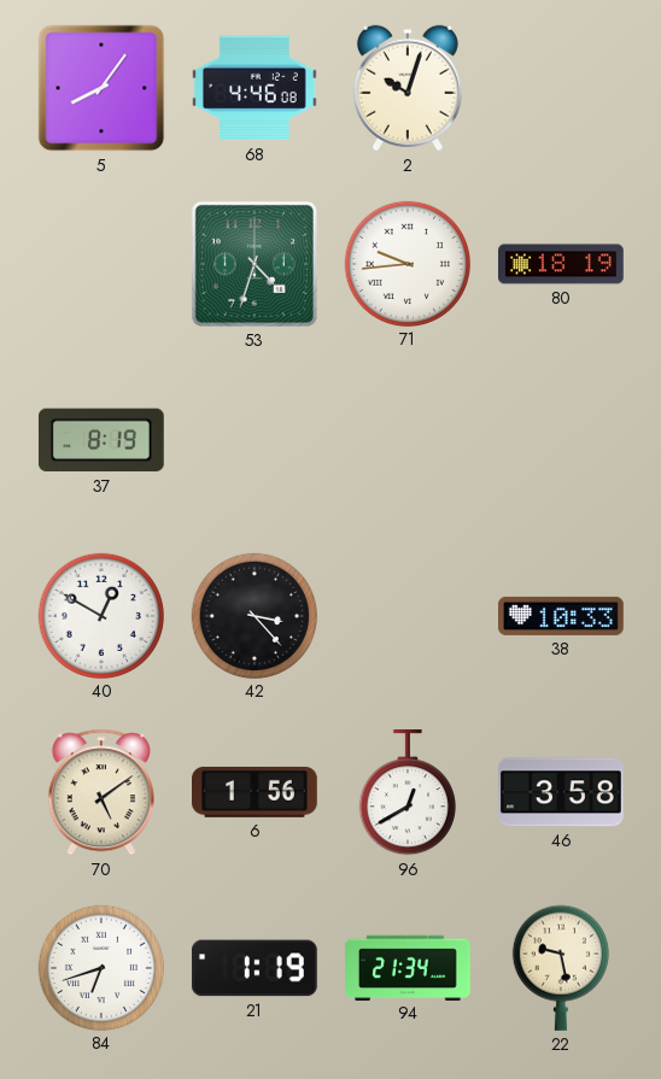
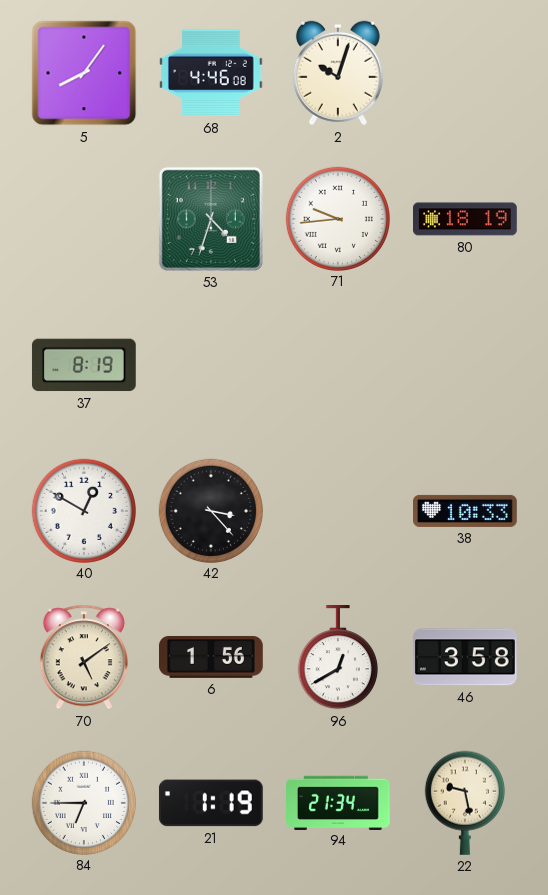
84: 6:42 -> 6:45
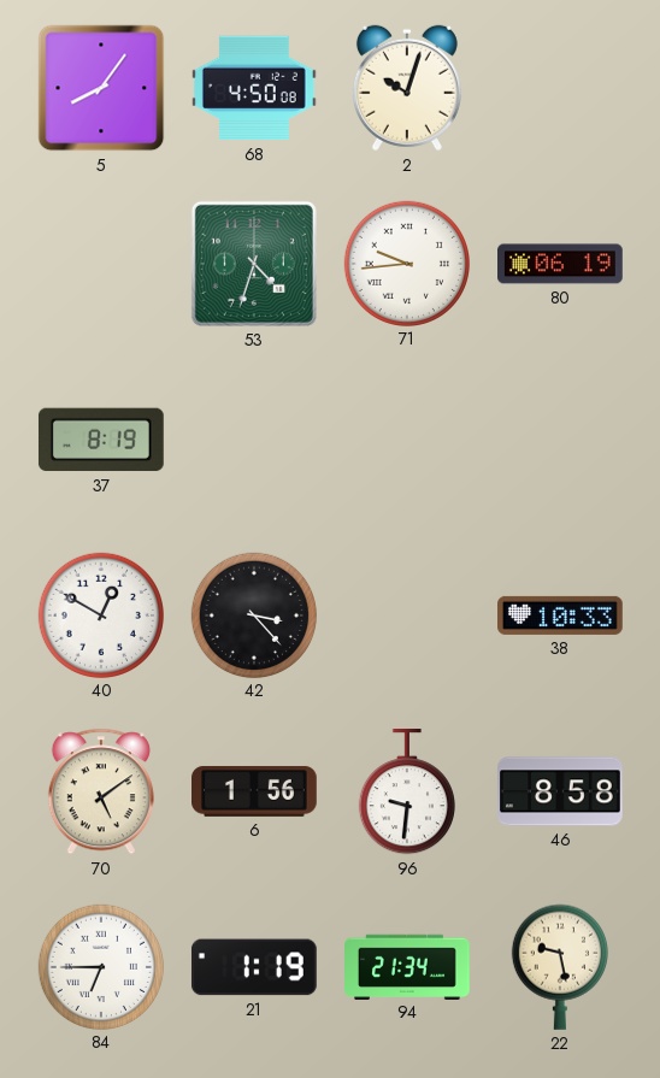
68: 4:46 -> 4:50
80: 18:19 -> 06:19
96: 12:40 -> 9:31
46: 3:58 -> 8:58
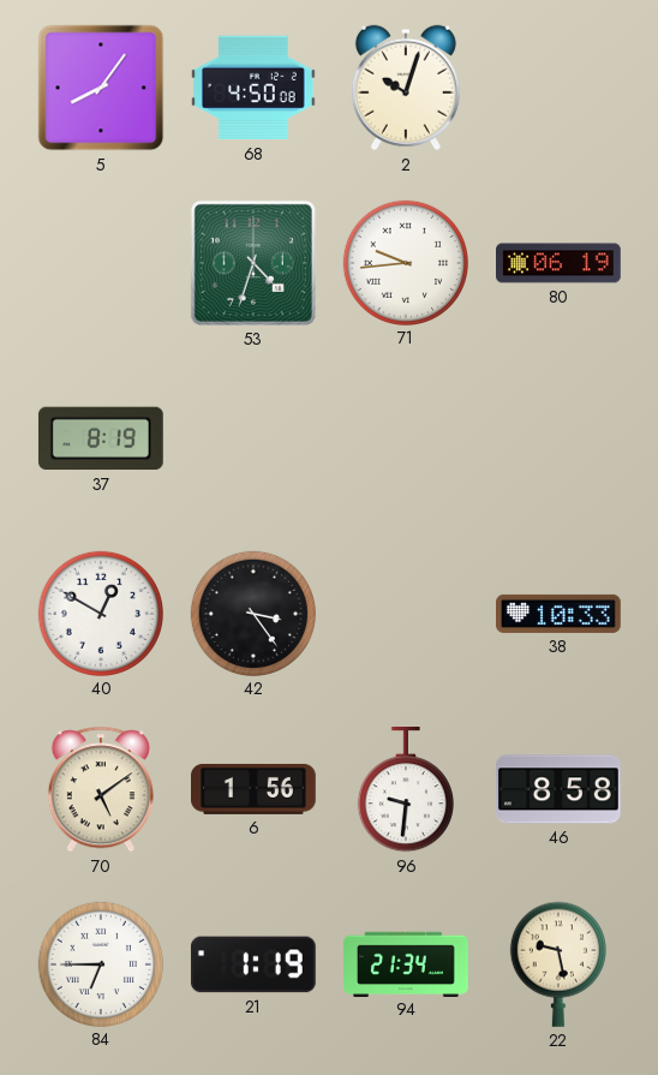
42: 3:23 -> 3:24
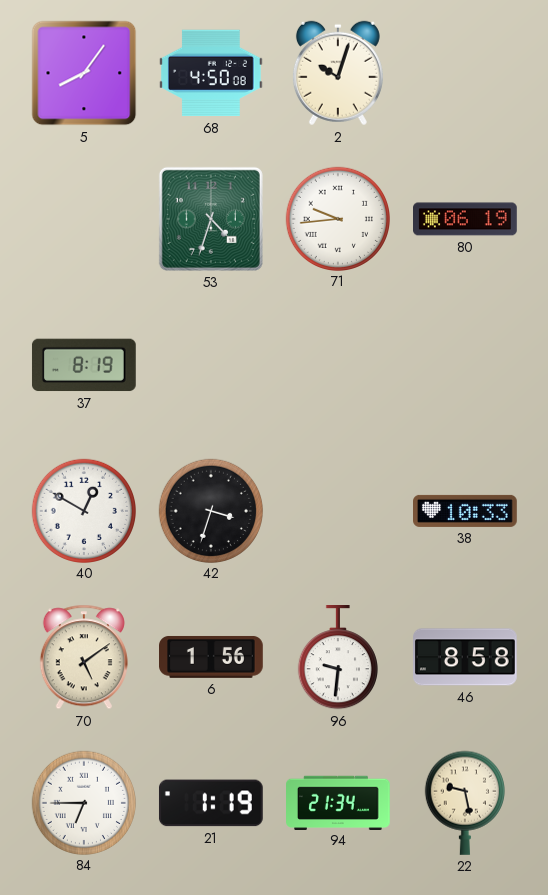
42: 3:24 -> 3:33
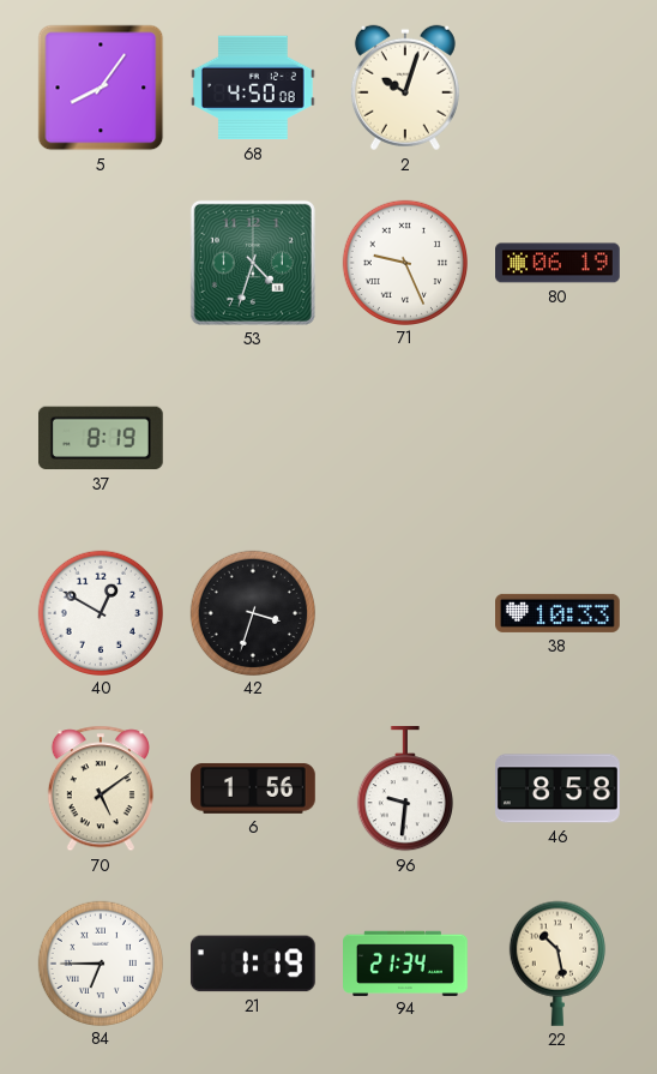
71: 9:44 -> 9:26
22: 9:28 -> 10:28
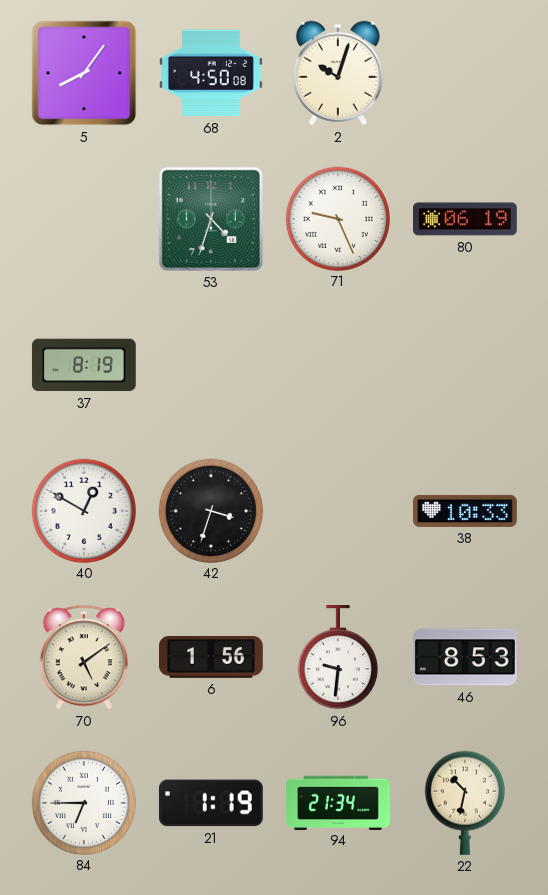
46: 8:58 -> 8:53
22: 10:28 -> 10:32
